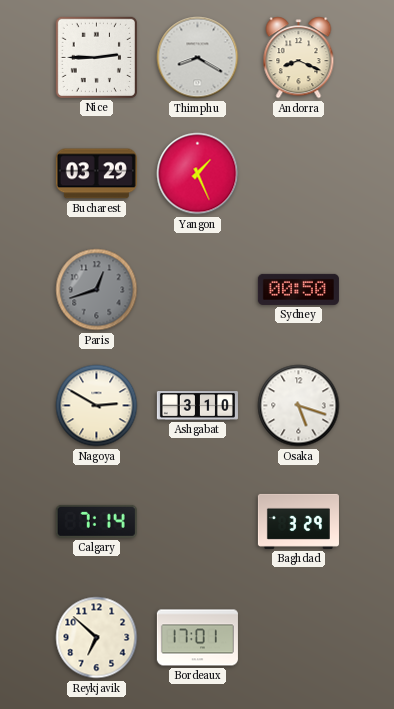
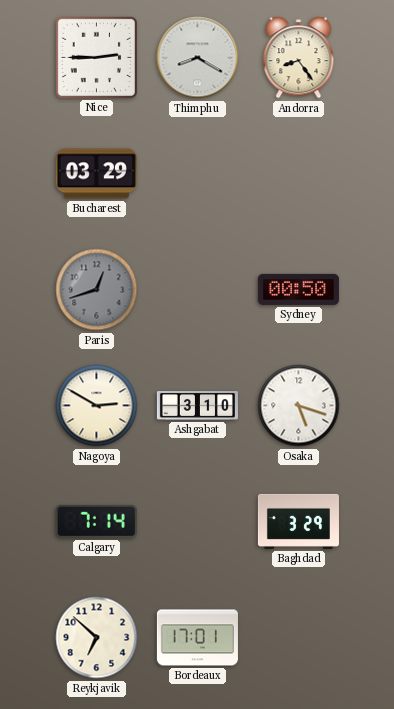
Andorra: 8:19 -> 8:24
Yangon: 1:26 -> none
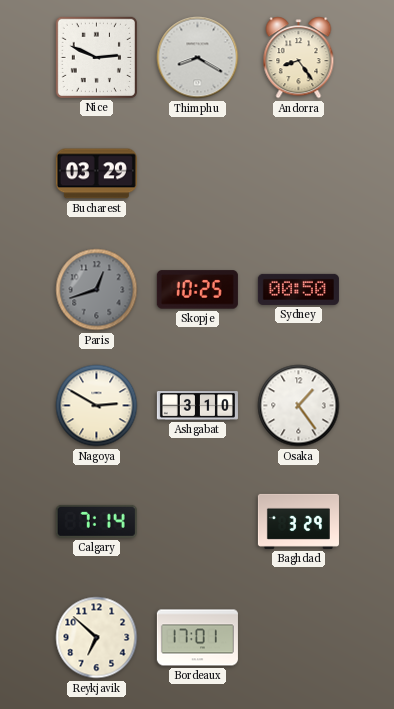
Nice: 2:45 -> 2:49
Skopje: none -> 10:25
Osaka: 5:18 -> 1:24
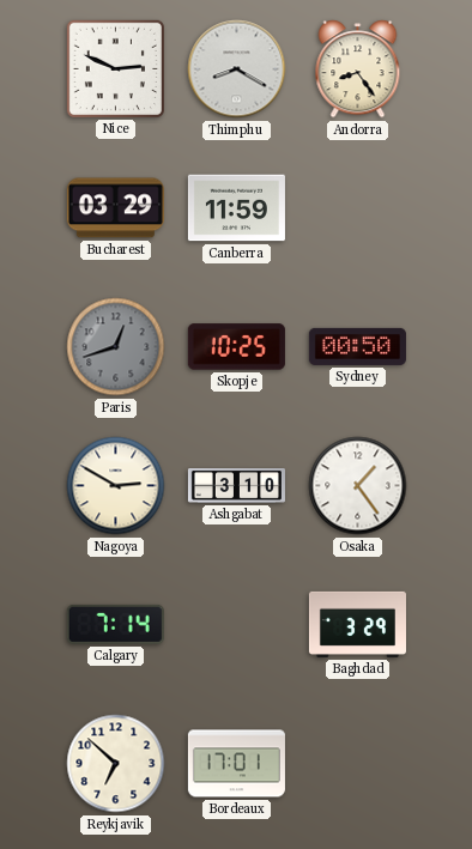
Canberra: none -> 11:59
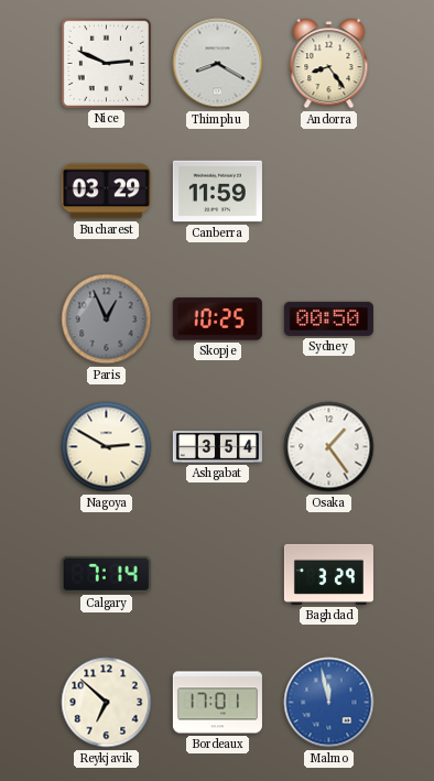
Paris: 12:42 -> 12:56
Ashgabat: 3:10 -> 3:54
Malmo: none -> 11:58
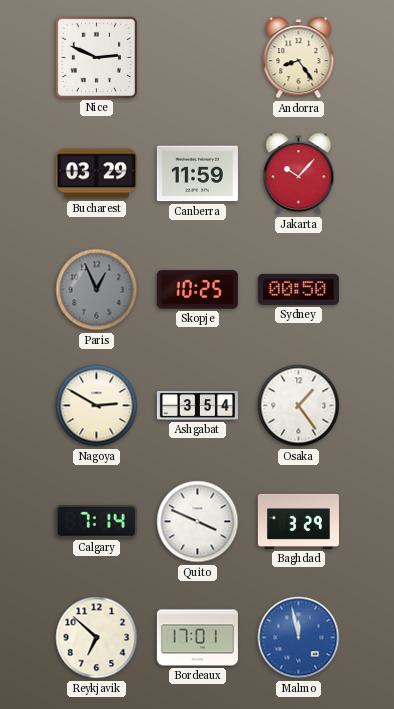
Thimphu: 8:20 -> none
Jakarta: none -> 10:07
Quito: none -> 3:49
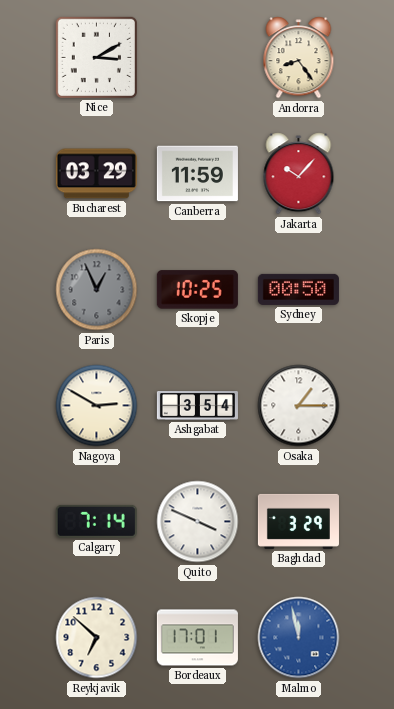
Nice: 2:49 -> 3:10
Osaka: 1:24 -> 1:15
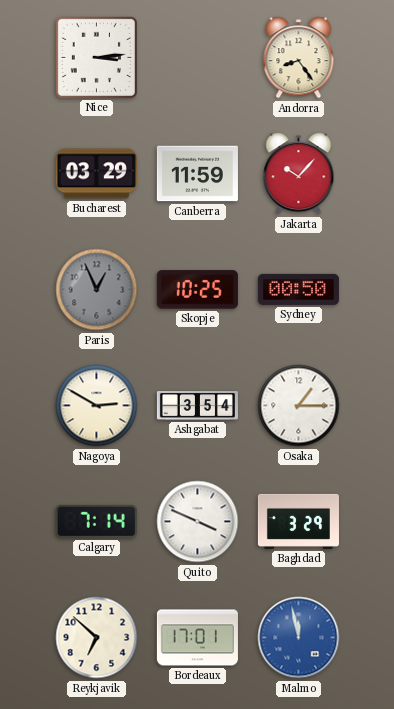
Nice: 3:10 -> 3:14
